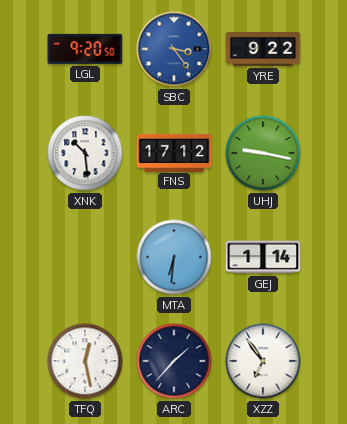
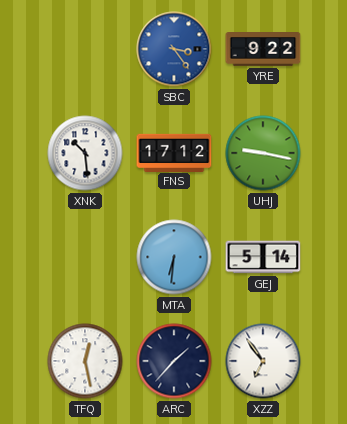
LGL: 9:20 -> none
GEJ: 1:14 -> 5:14
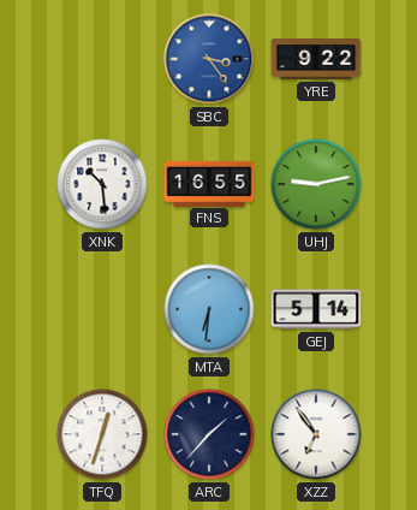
FNS: 17:12 -> 16:55
UHJ: 9:17 -> 9:13
TFQ: 12:28 -> 12:33
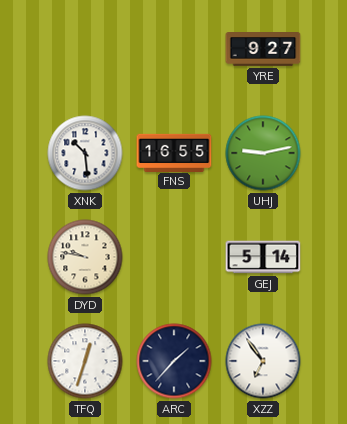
SBC: 3:24 -> none
YRE: 9:22 -> 9:27
DYD: none -> 9:47
MTA: 6:31 -> none
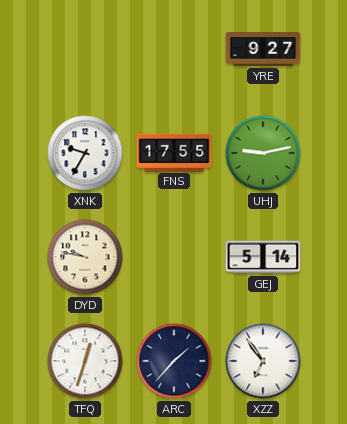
XNK: 10:29 -> 9:35
FNS: 16:55 -> 17:55
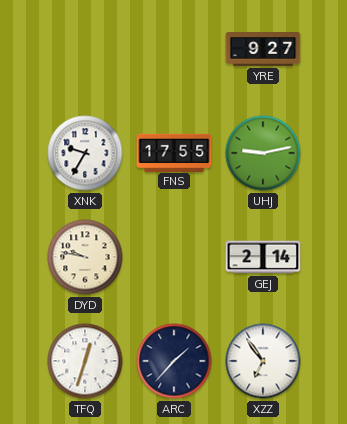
GEJ: 5:14 -> 2:14
